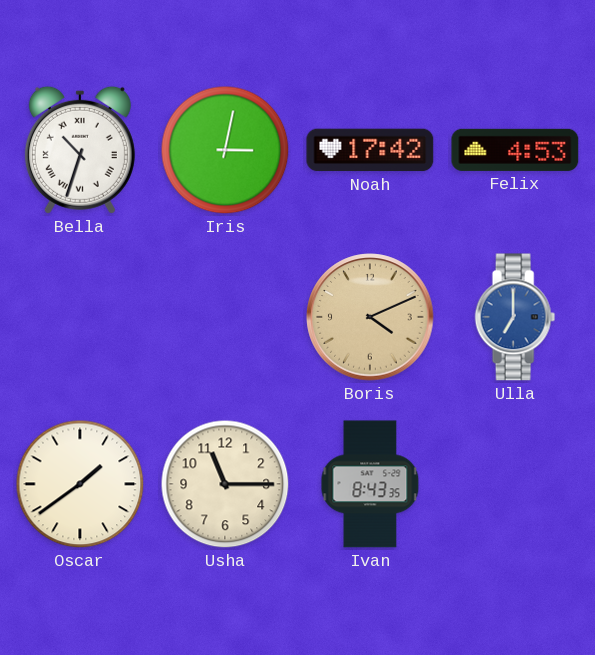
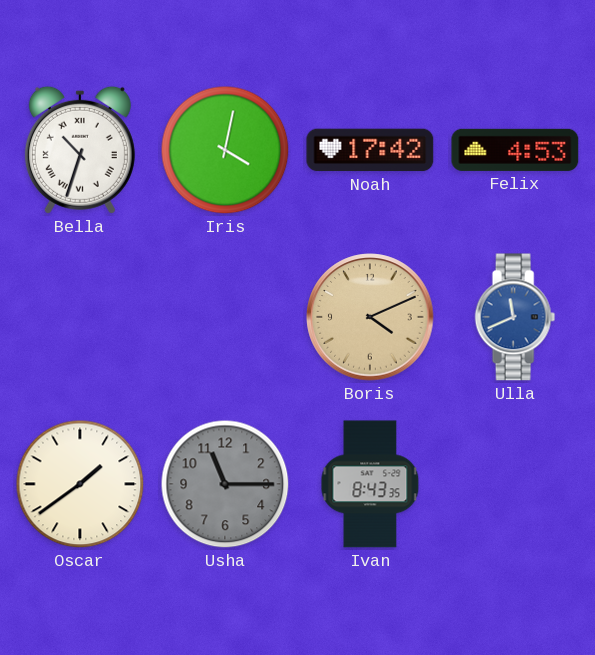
Iris: 3:02 -> 4:02
Ulla: 7:00 -> 11:41
Usha dial: cream -> grey
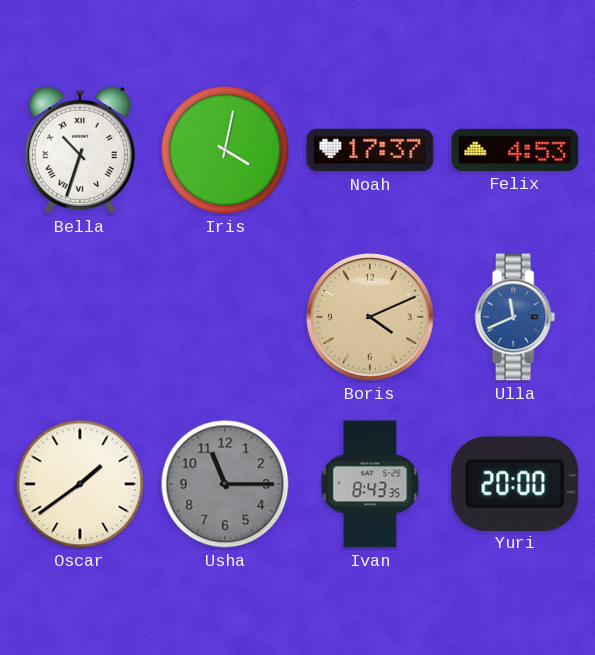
Noah: 17:42 -> 17:37
Yuri: none -> 20:00
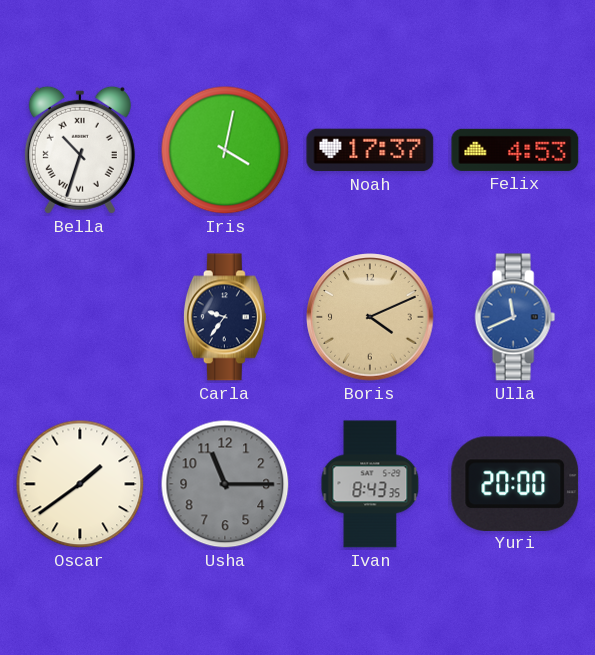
Carla: none -> 9:36
